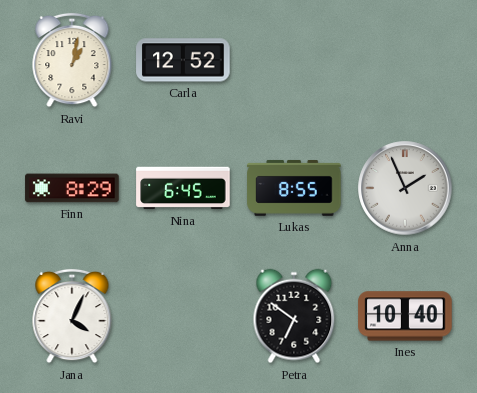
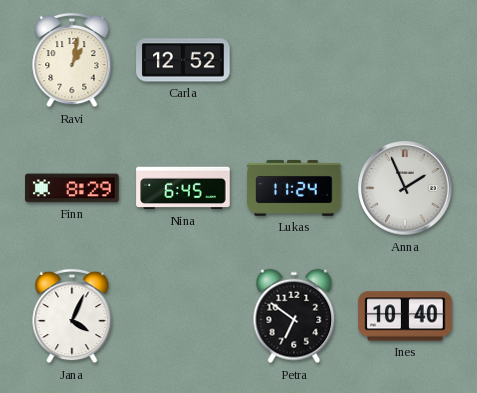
Lukas: 8:55 -> 11:24
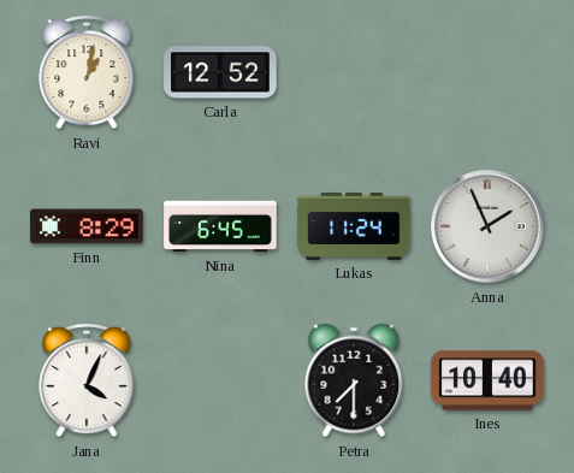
Petra: 6:51 -> 7:30
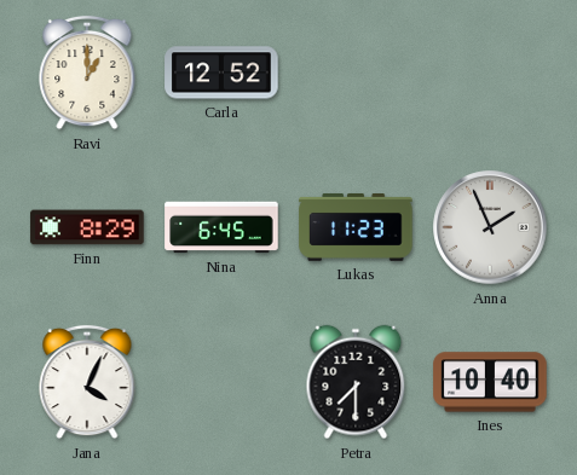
Ravi: 1:02 -> 1:00
Lukas: 11:24 -> 11:23
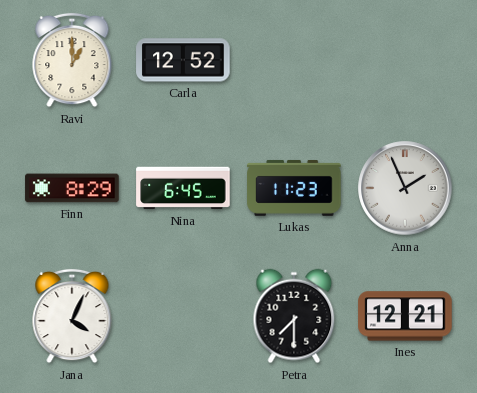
Ines: 10:40 -> 12:21
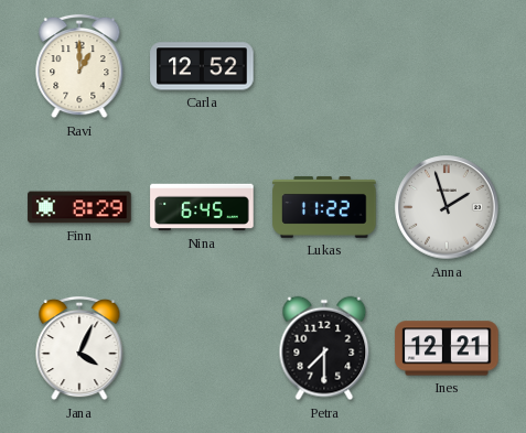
Lukas: 11:23 -> 11:22
Anna: 1:56 -> 1:57
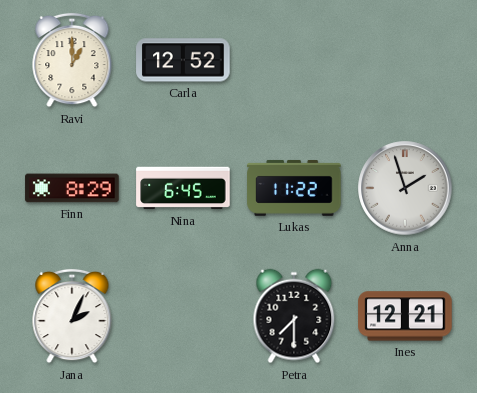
Jana: 4:04 -> 2:04
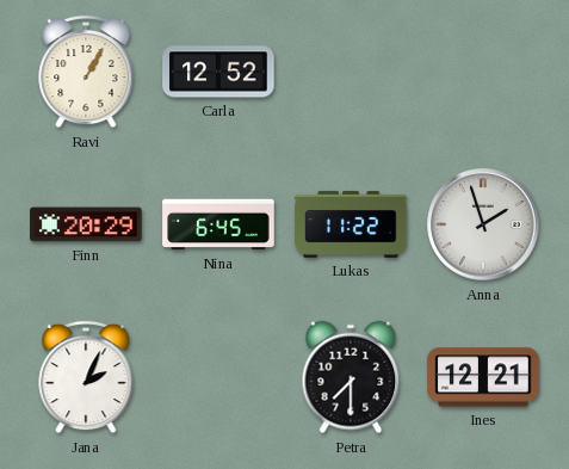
Ravi: 1:00 -> 1:05
Finn: 8:29 -> 20:29
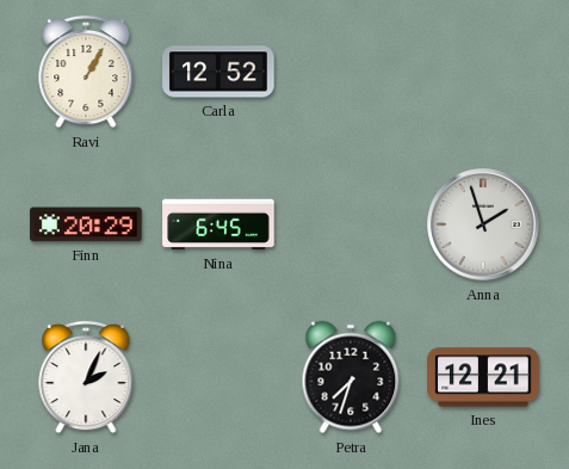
Lukas: 11:22 -> none
Petra: 7:30 -> 7:33
